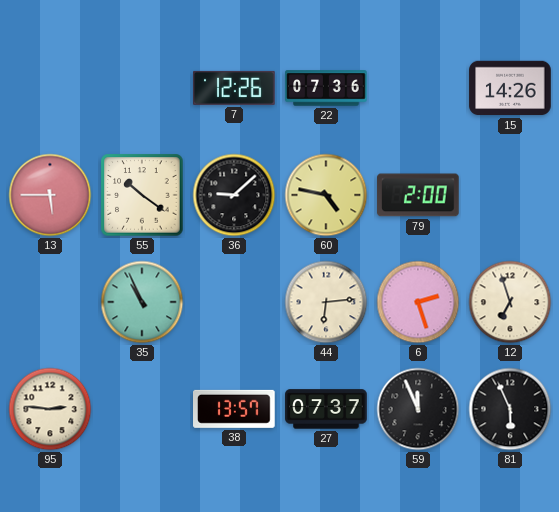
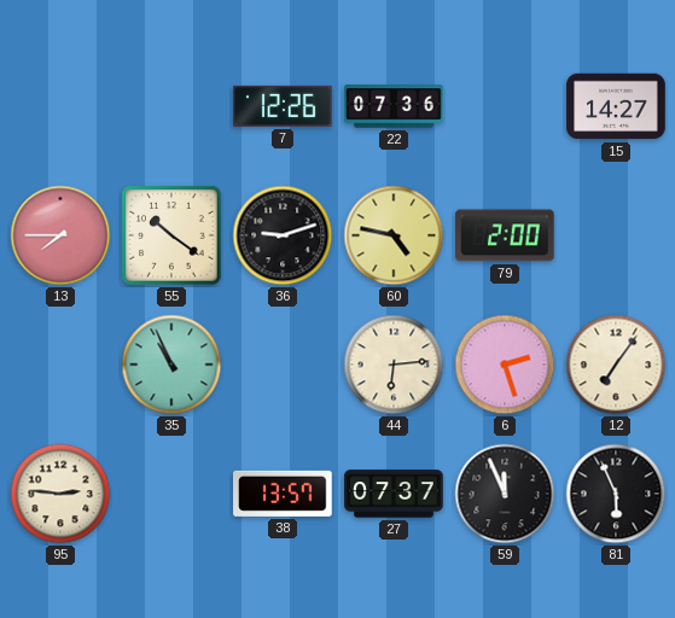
15: 14:26 -> 14:27
13: 5:45 -> 7:45
36: 9:08 -> 9:12
12: 6:57 -> 7:06
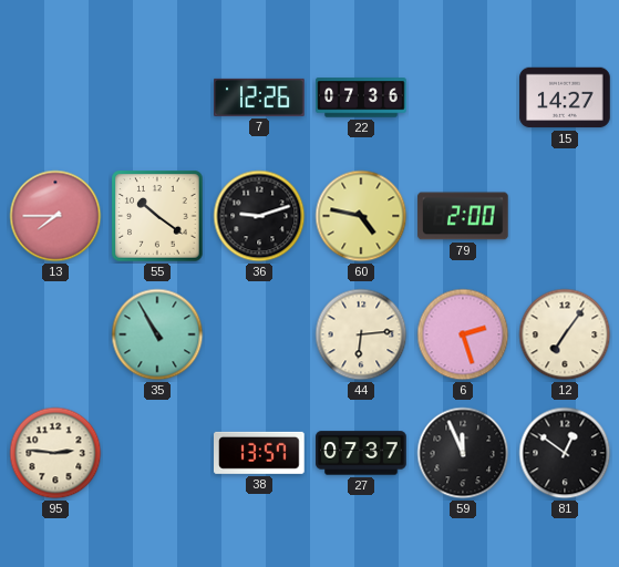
35: 10:56 -> 10:55
81: 5:56 -> 12:51
